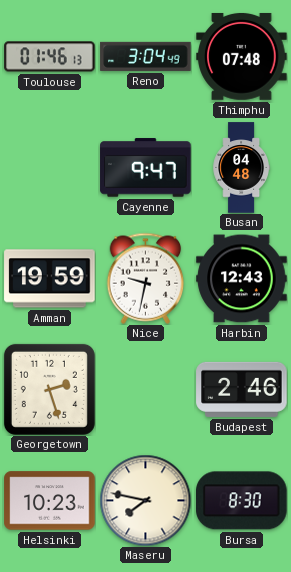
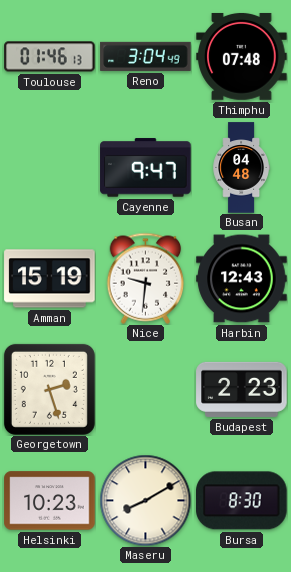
Amman: 19:59 -> 15:19
Nice: 9:32 -> 9:31
Budapest: 2:46 -> 2:23
Maseru: 7:47 -> 8:10
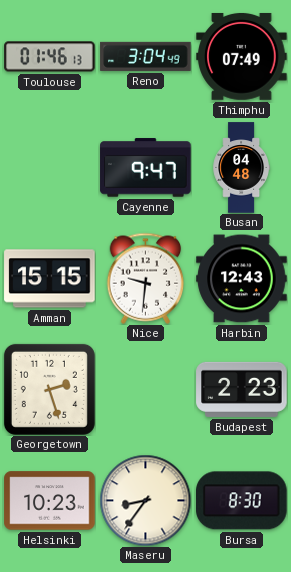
Thimphu: 07:48 -> 07:49
Amman: 15:19 -> 15:15
Maseru: 8:10 -> 8:36
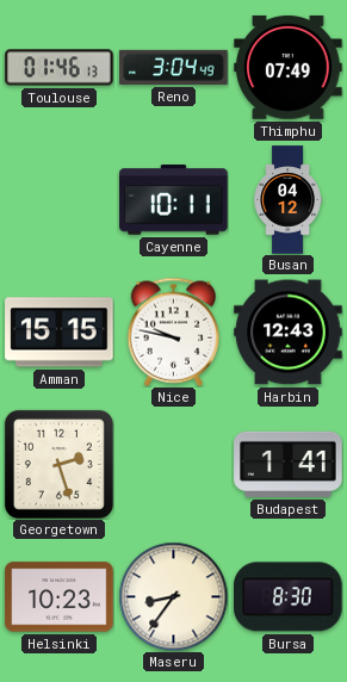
Cayenne: 9:47 -> 10:11
Busan: 04:48 -> 04:12
Nice: 9:31 -> 9:47
Budapest: 2:23 -> 1:41
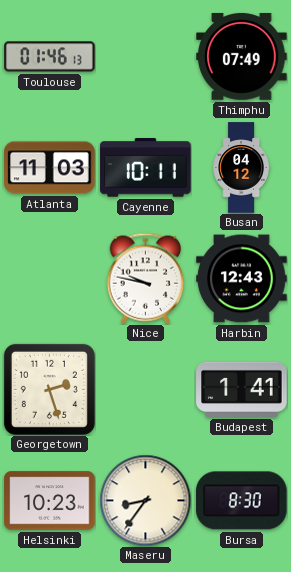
Reno: 3:04 -> none
Atlanta: none -> 11:03
Amman: 15:15 -> none
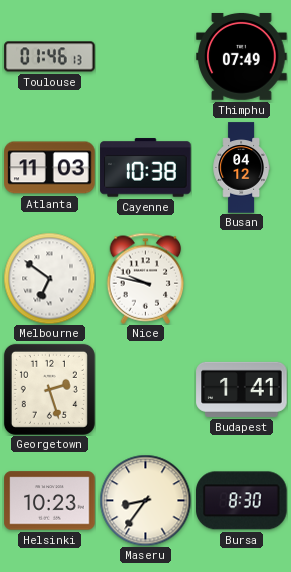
Cayenne: 10:11 -> 10:38
Melbourne: none -> 6:51
Harbin: 12:43 -> none
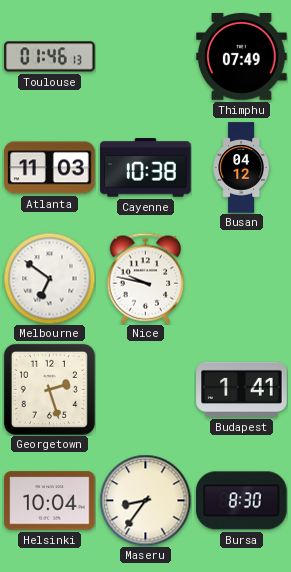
Helsinki: 10:23 -> 10:04
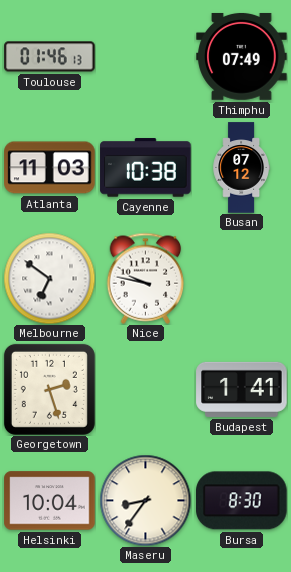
Busan: 04:12 -> 07:12
